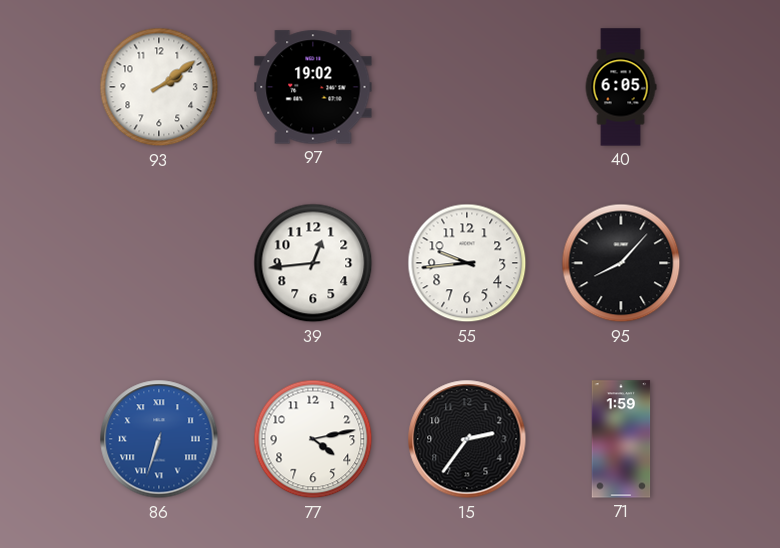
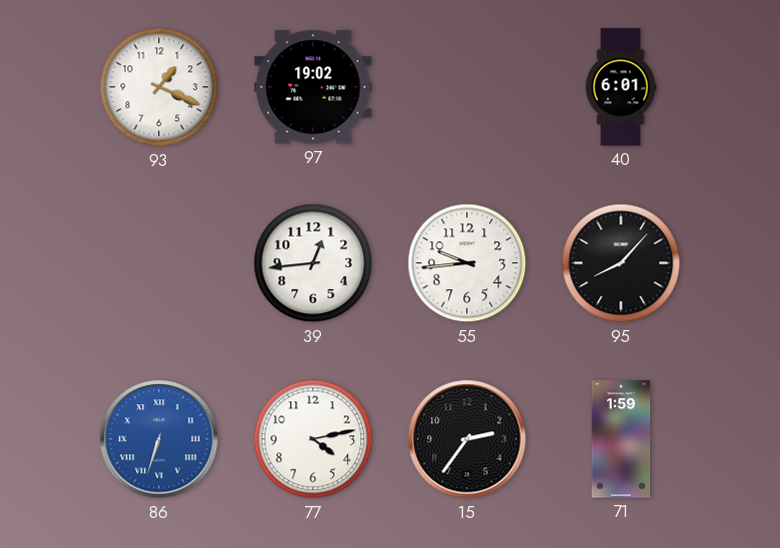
93: 2:09 -> 1:19
40: 6:05 -> 6:01
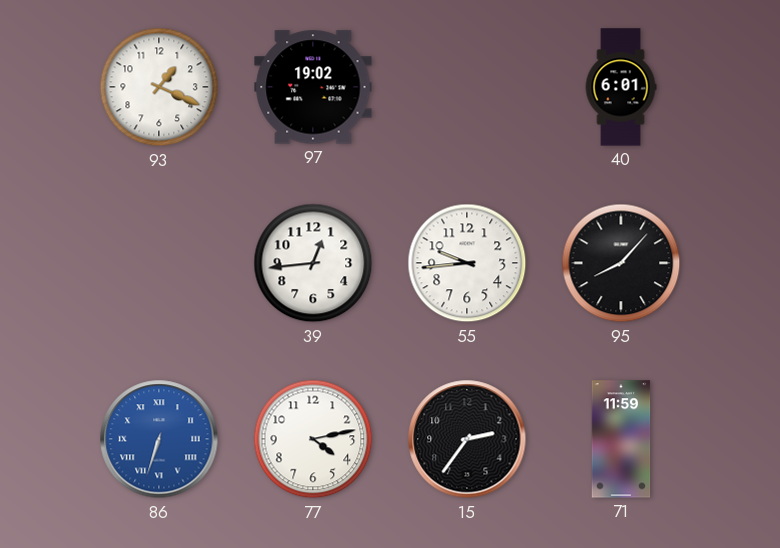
71: 1:59 -> 11:59
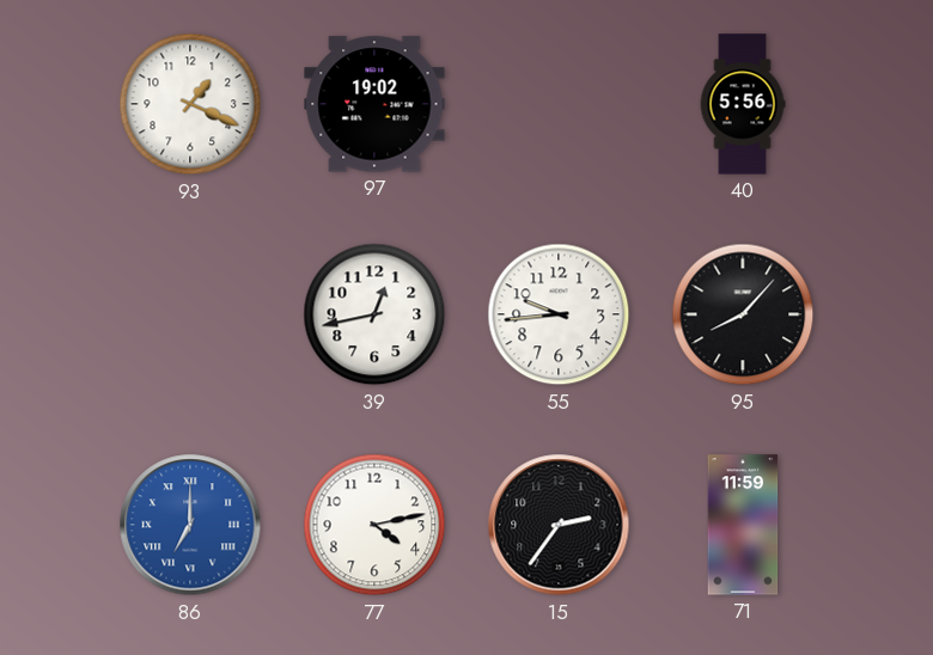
40: 6:01 -> 5:56
39: 12:44 -> 12:43
86: 6:33 -> 7:00
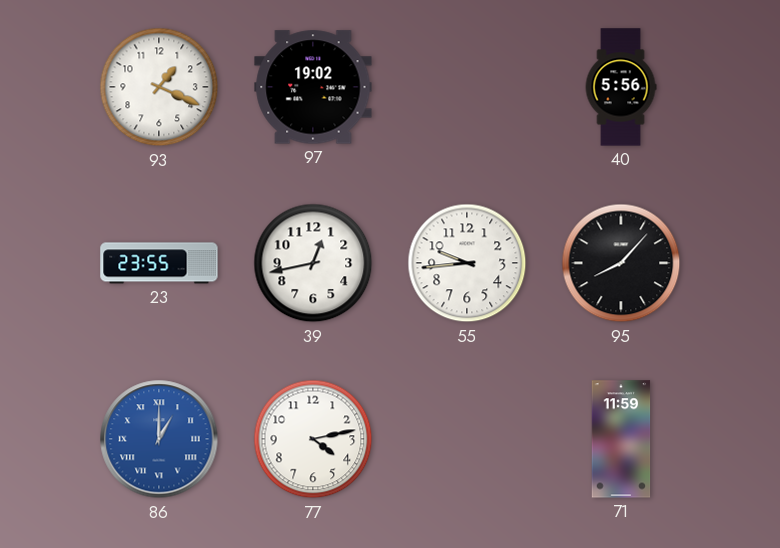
23: none -> 23:55
86: 7:00 -> 1:00
15: 2:36 -> none
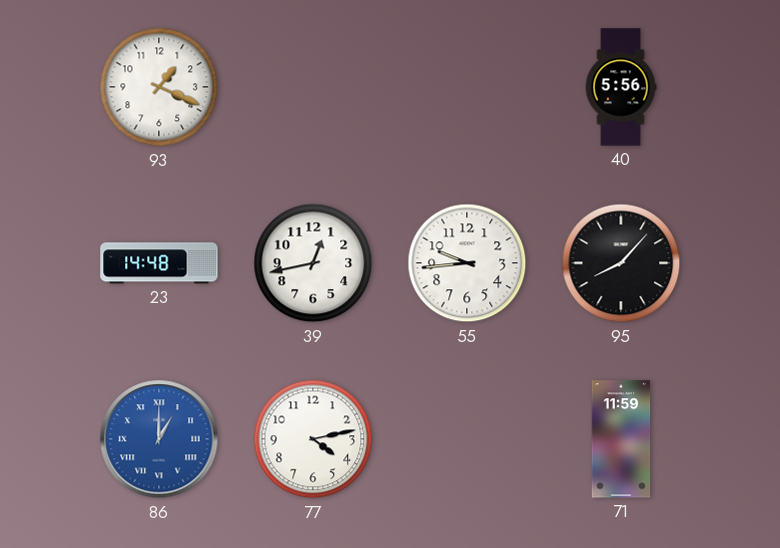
97: 19:02 -> none
23: 23:55 -> 14:48
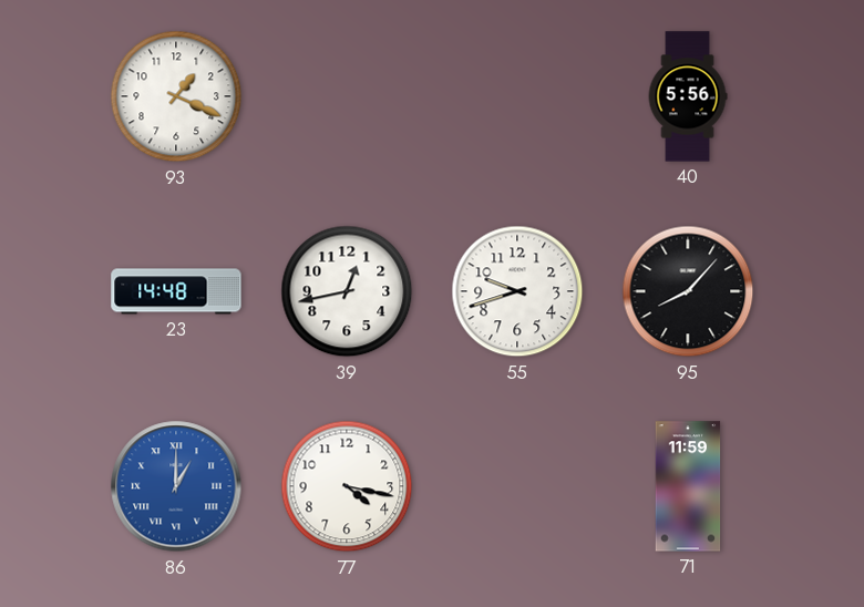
55: 9:44 -> 9:42
77: 4:13 -> 4:17
